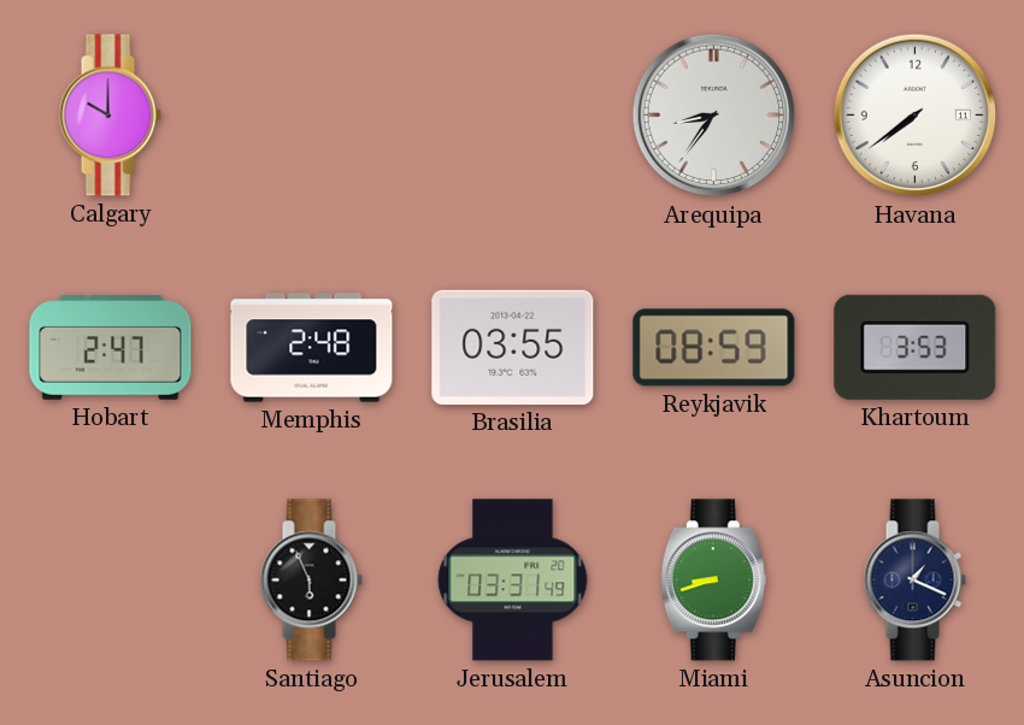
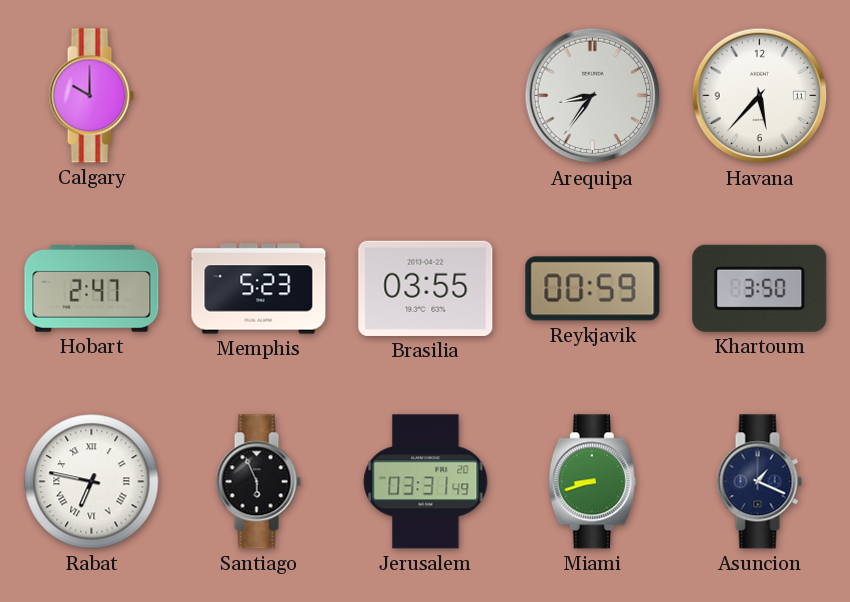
Havana: 7:39 -> 5:37
Memphis: 2:48 -> 5:23
Reykjavik: 08:59 -> 00:59
Khartoum: 3:53 -> 3:50
Rabat: none -> 6:47
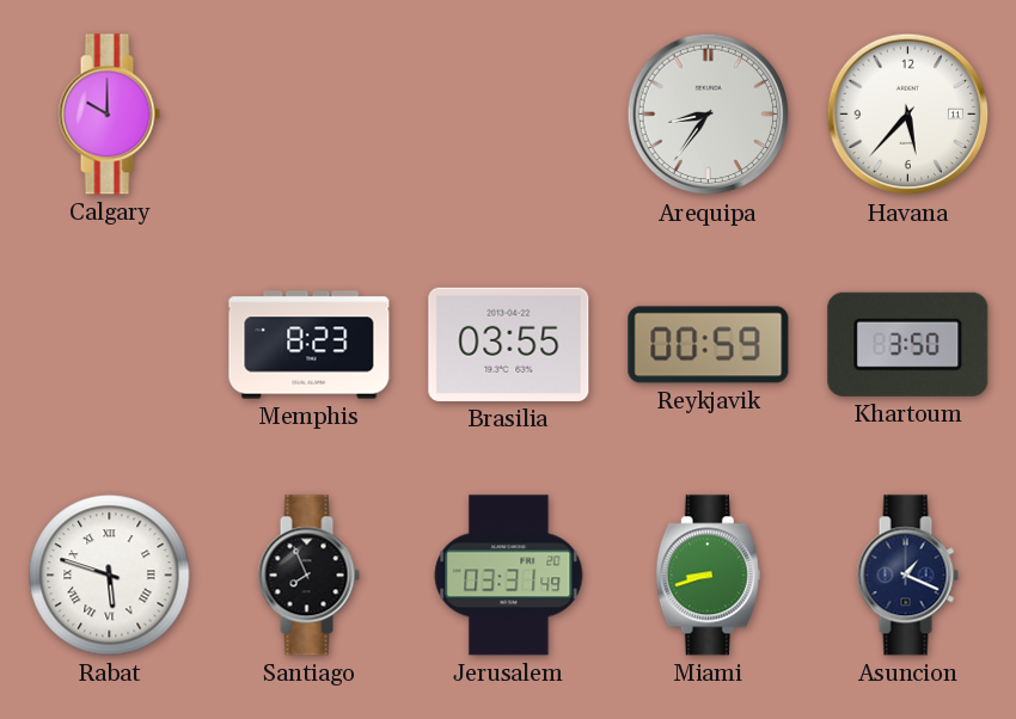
Hobart: 2:47 -> none
Memphis: 5:23 -> 8:23
Rabat: 6:47 -> 5:48
Santiago: 5:56 -> 7:56
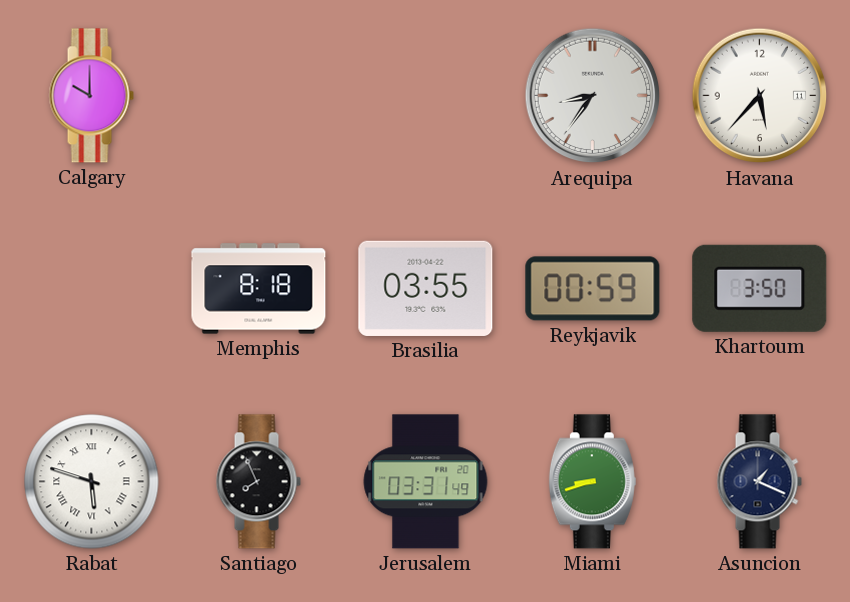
Memphis: 8:23 -> 8:18
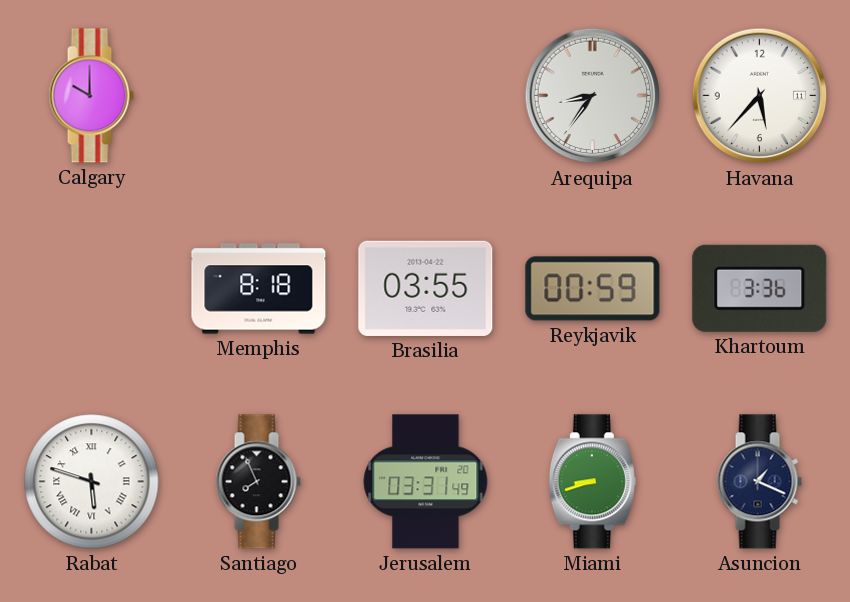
Khartoum: 3:50 -> 3:36
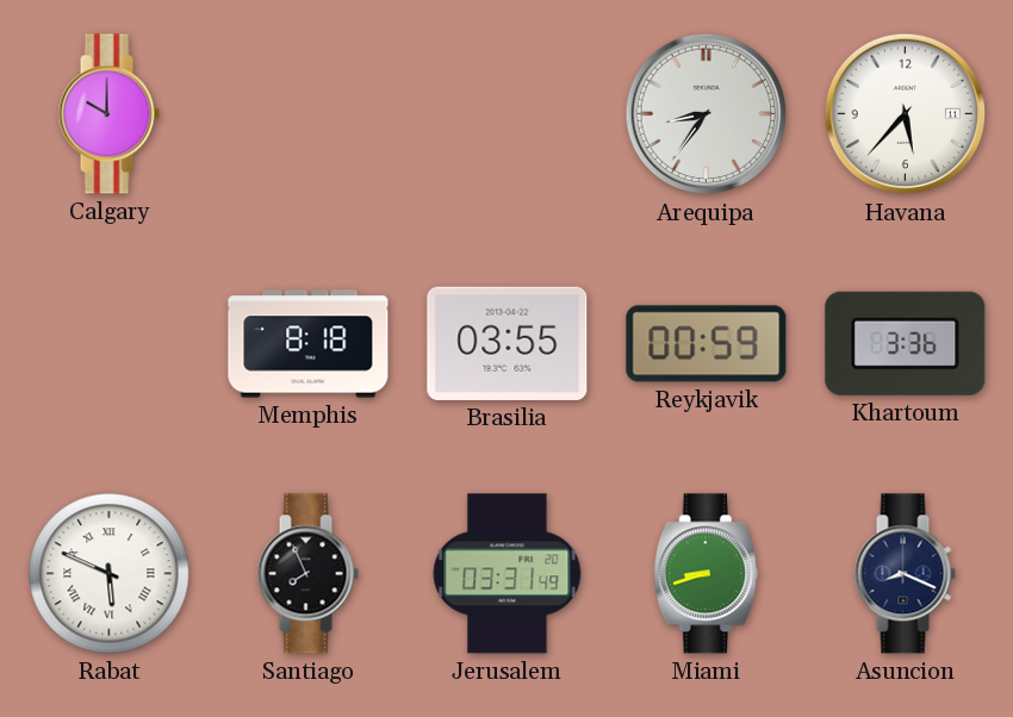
Rabat: 5:48 -> 5:49
Asuncion: 1:19 -> 8:19
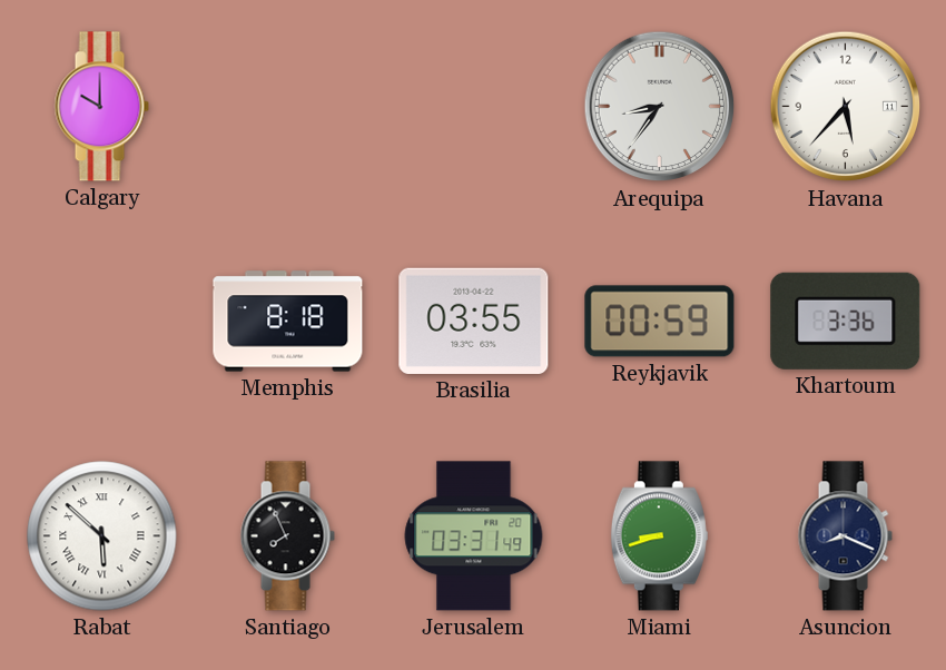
Rabat: 5:49 -> 5:52
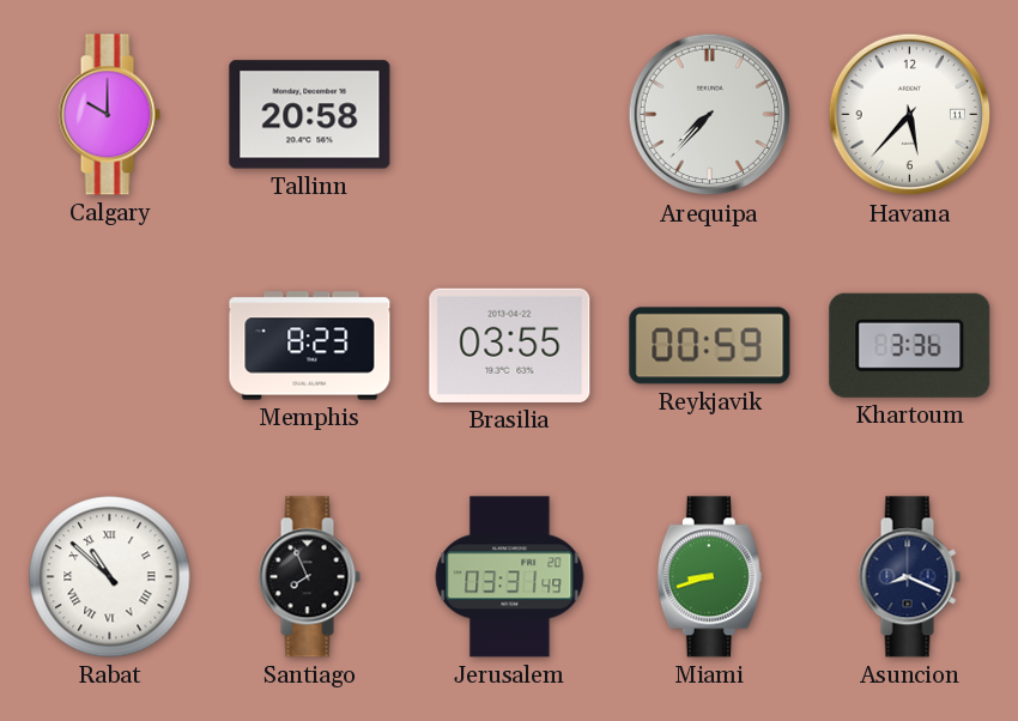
Tallinn: none -> 20:58
Arequipa: 8:36 -> 7:37
Memphis: 8:18 -> 8:23
Rabat: 5:52 -> 10:52
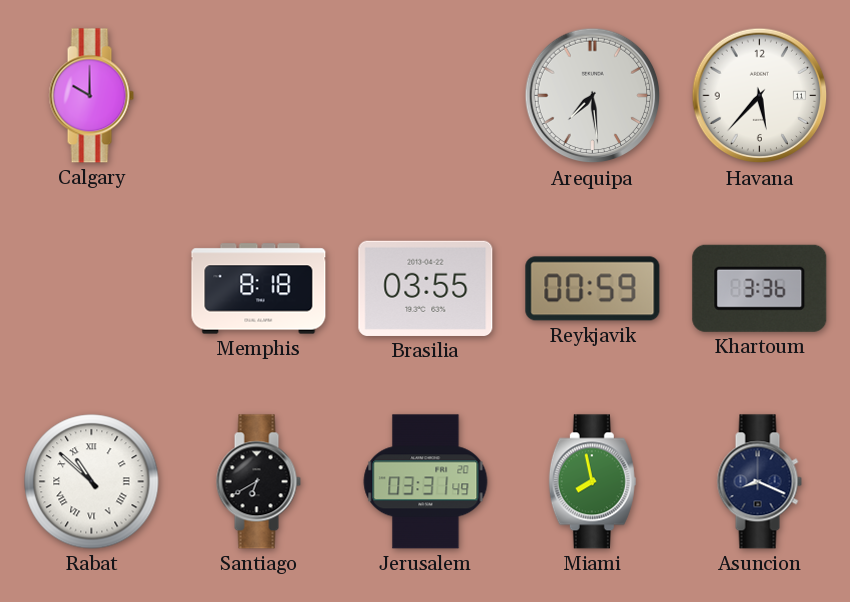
Tallinn: 20:58 -> none
Arequipa: 7:37 -> 7:29
Memphis: 8:23 -> 8:18
Santiago: 7:56 -> 6:40
Miami: 8:42 -> 7:58
